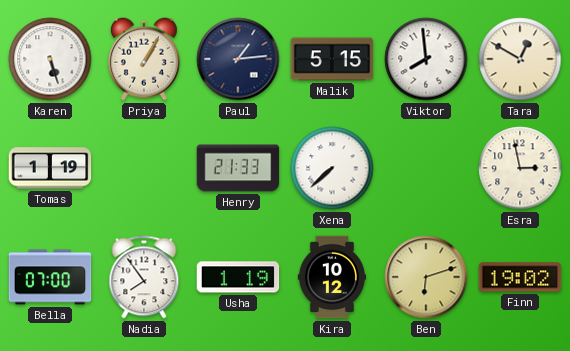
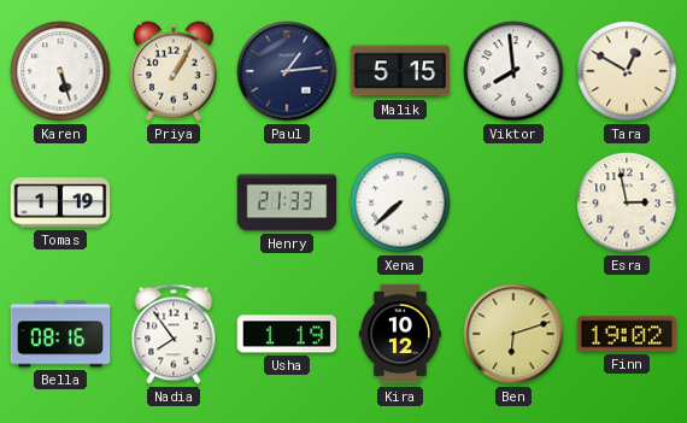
Bella: 07:00 -> 08:16
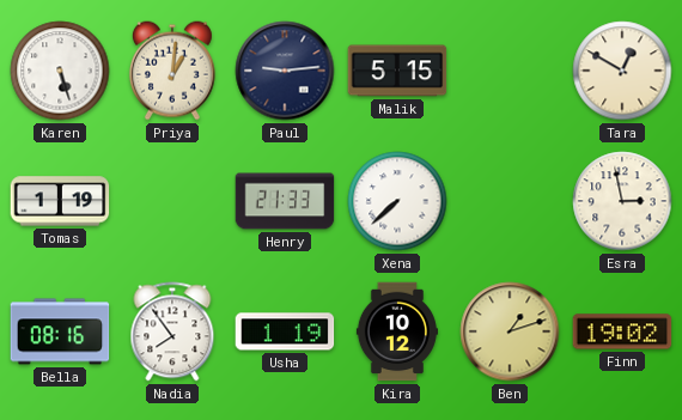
Priya: 1:05 -> 1:01
Paul: 1:14 -> 9:14
Viktor: 7:59 -> none
Ben: 6:12 -> 1:12
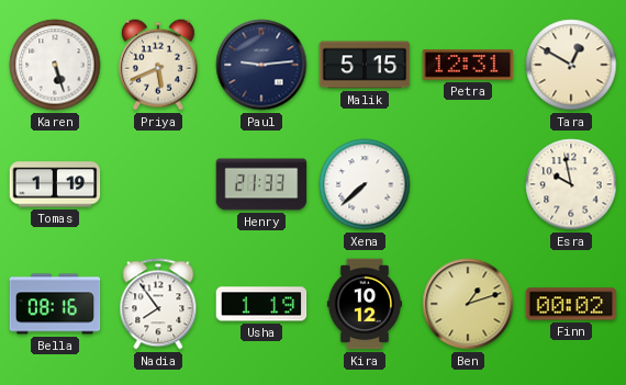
Priya: 1:01 -> 5:41
Petra: none -> 12:31
Esra: 2:58 -> 9:58
Finn: 19:02 -> 00:02
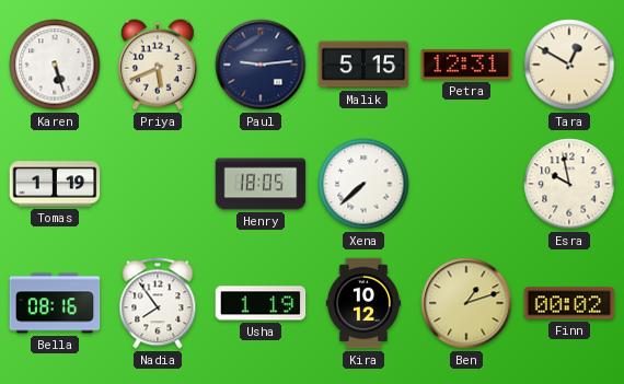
Henry: 21:33 -> 18:05
